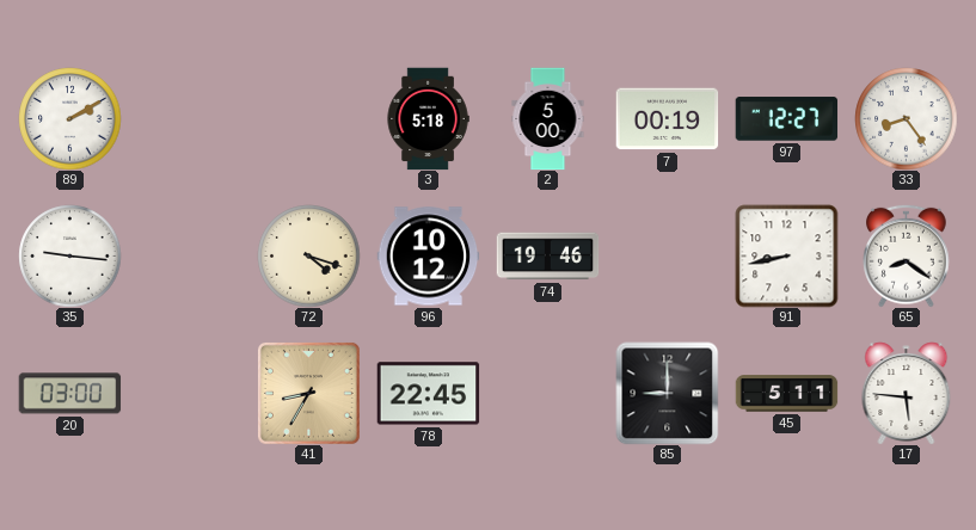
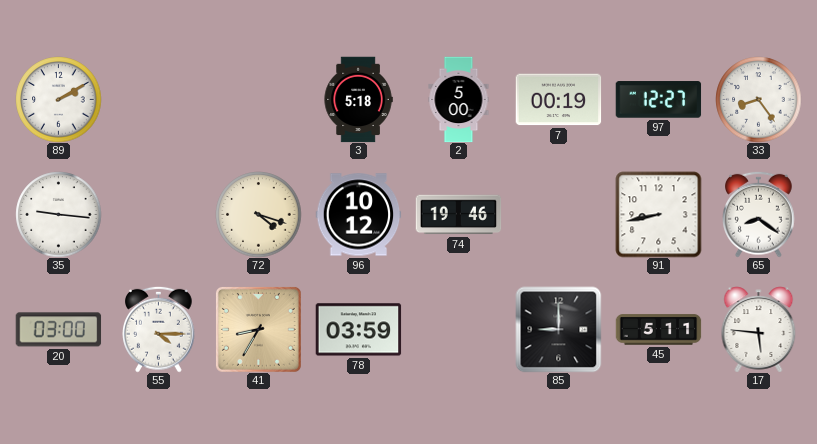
55: none -> 4:15
78: 22:45 -> 03:59
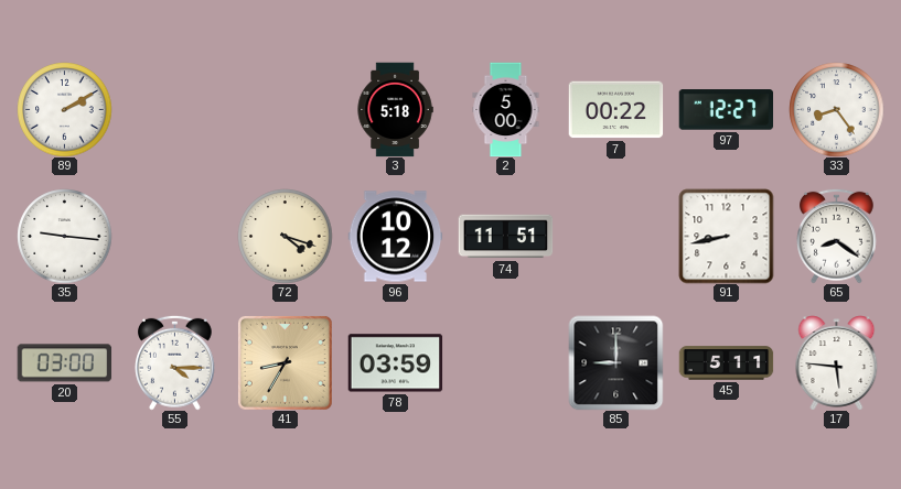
7: 00:19 -> 00:22
74: 19:46 -> 11:51
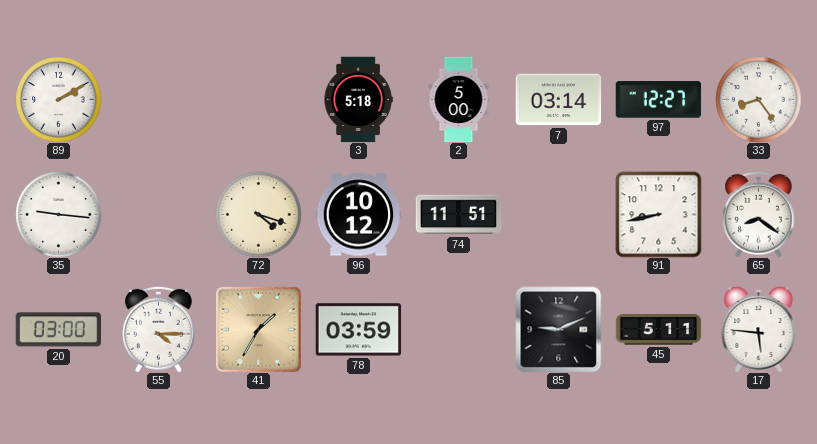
7: 00:22 -> 03:14
41: 8:35 -> 1:35
85: 9:00 -> 9:11
